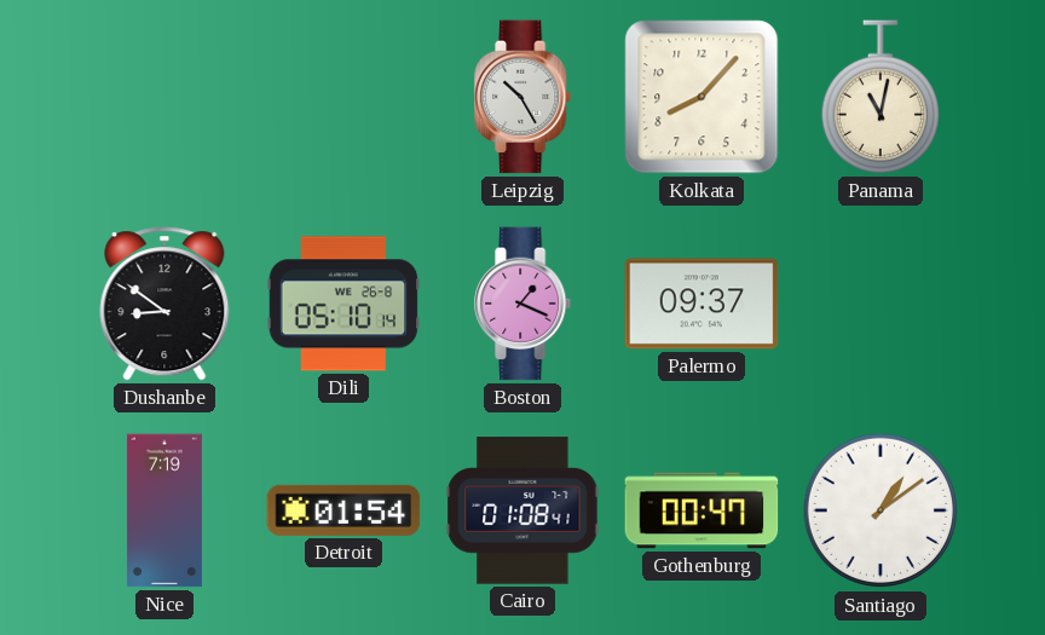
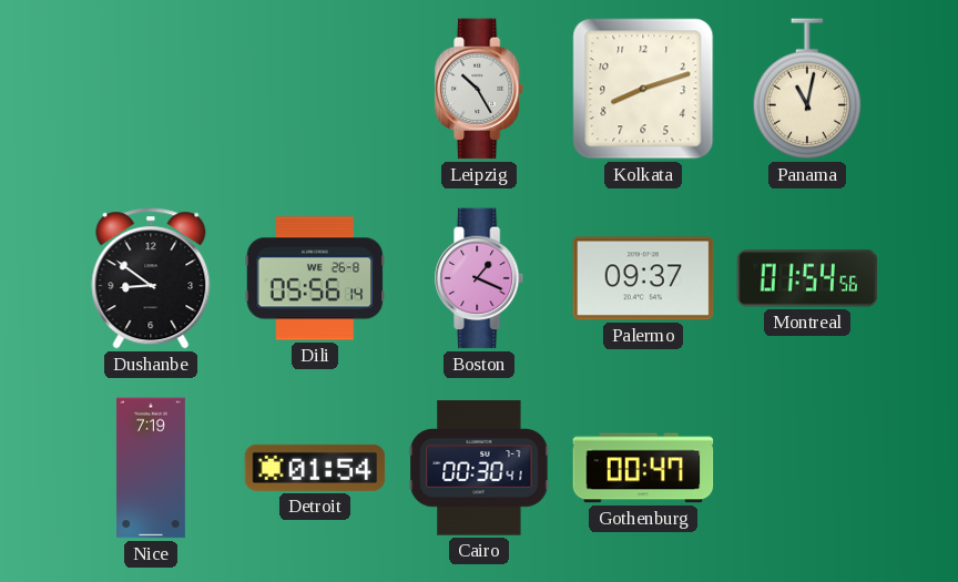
Kolkata: 8:07 -> 8:12
Dili: 05:10 -> 05:56
Montreal: none -> 01:54
Cairo: 01:08 -> 00:30
Santiago: 1:09 -> none
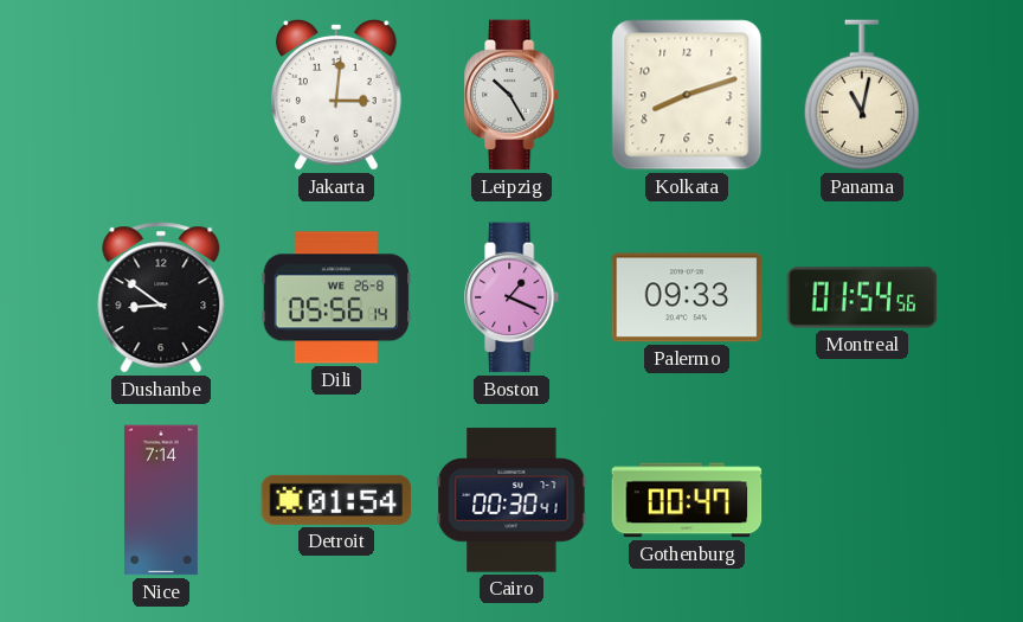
Jakarta: none -> 3:01
Palermo: 09:37 -> 09:33
Nice: 7:19 -> 7:14
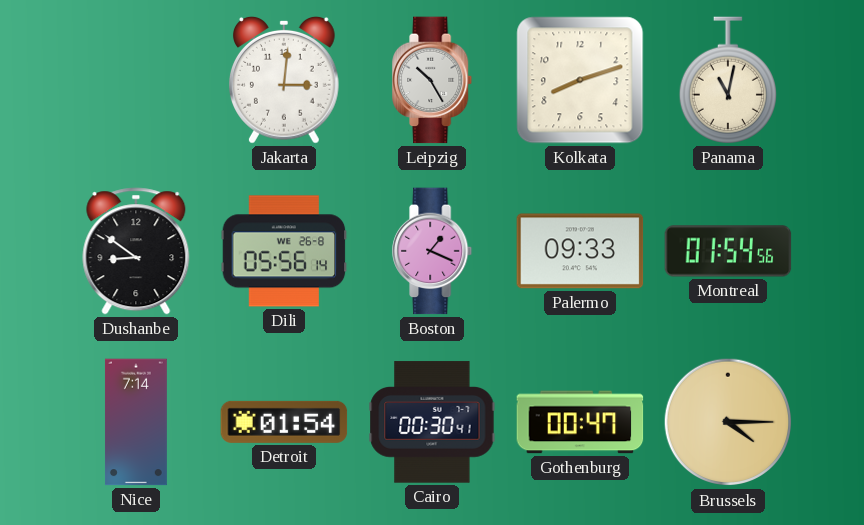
Brussels: none -> 4:15
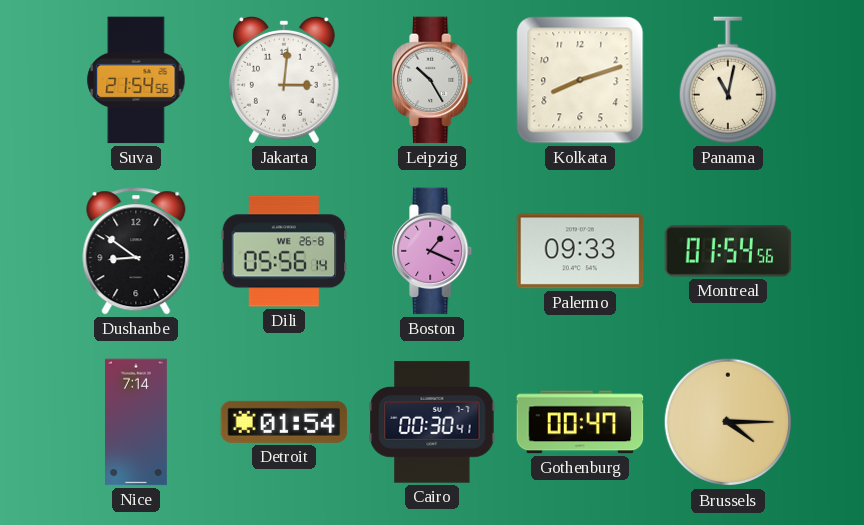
Suva: none -> 21:54
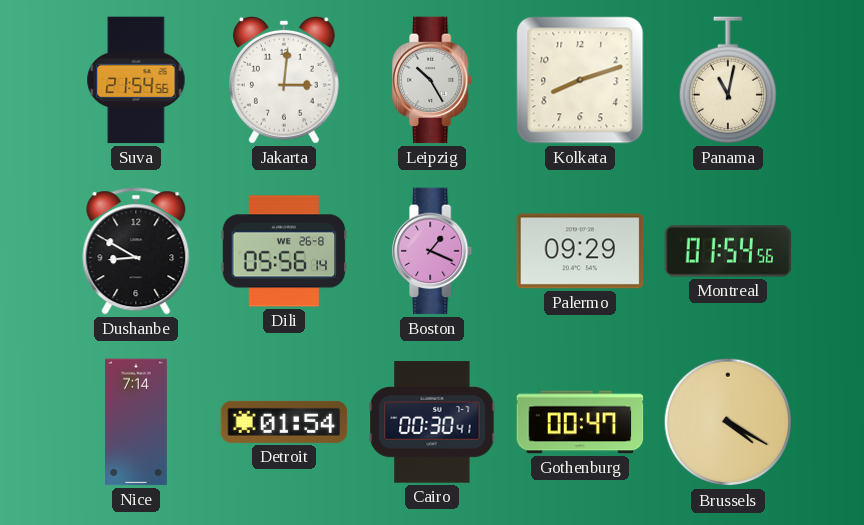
Dushanbe: 8:51 -> 8:50
Palermo: 09:33 -> 09:29
Brussels: 4:15 -> 4:20
